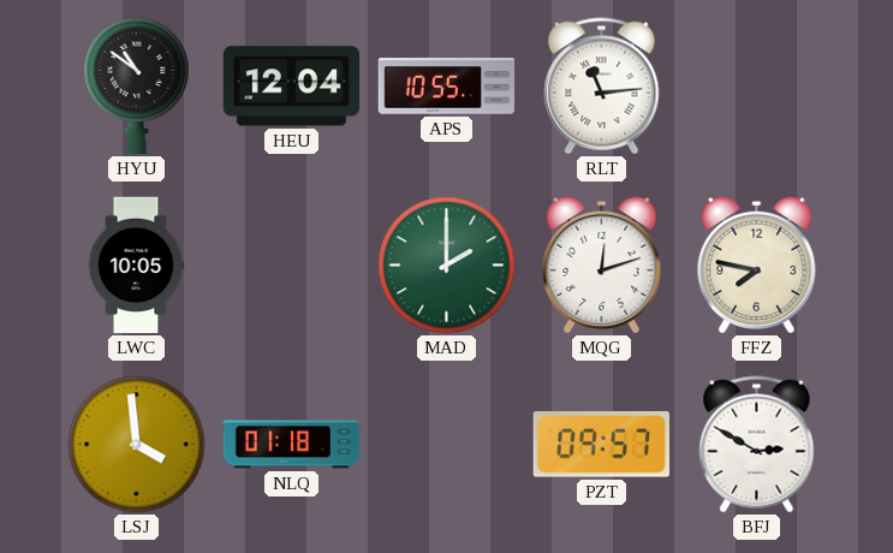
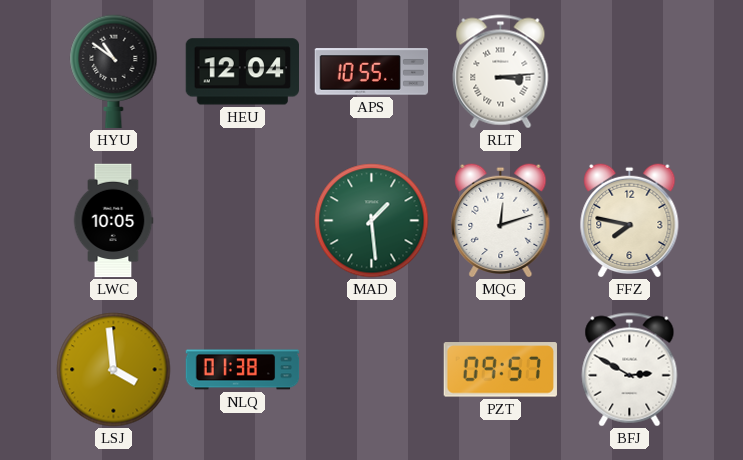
RLT: 11:14 -> 3:14
MAD: 2:00 -> 1:29
NLQ: 01:18 -> 01:38
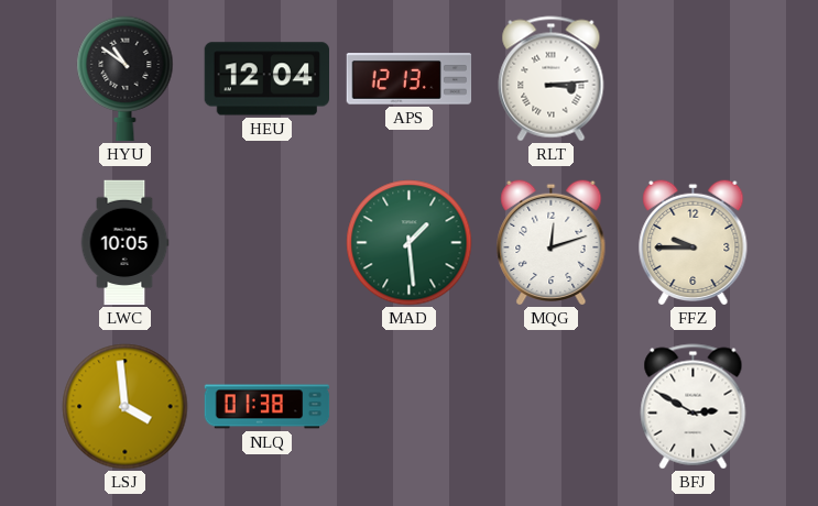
APS: 10:55 -> 12:13
FFZ: 7:47 -> 9:45
PZT: 09:57 -> none
